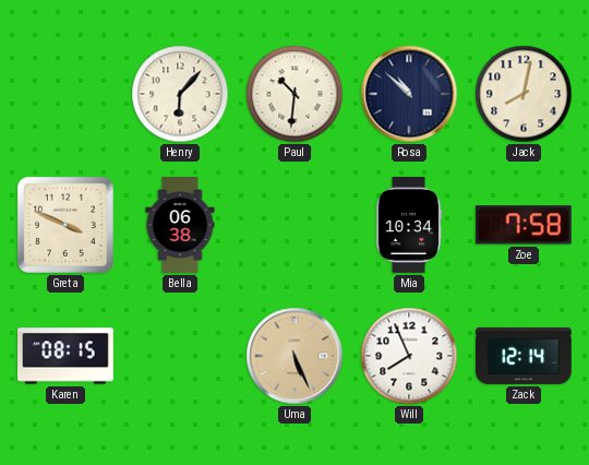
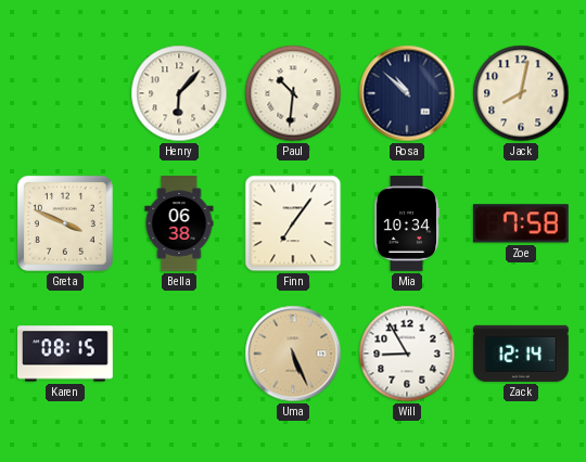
Finn: none -> 7:06
Will: 7:56 -> 8:55
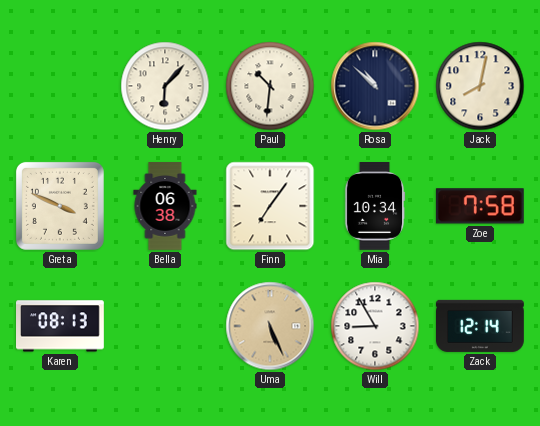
Karen: 08:15 -> 08:13
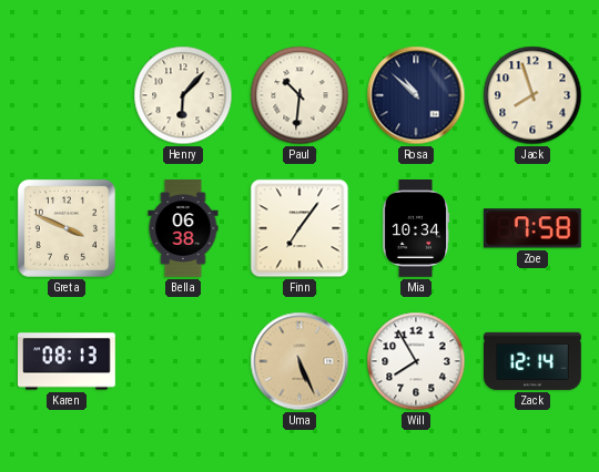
Jack: 8:02 -> 7:57
Will: 8:55 -> 7:55
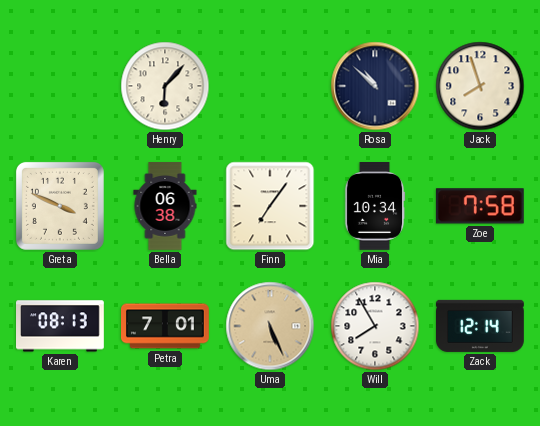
Paul: 10:31 -> none
Petra: none -> 7:01
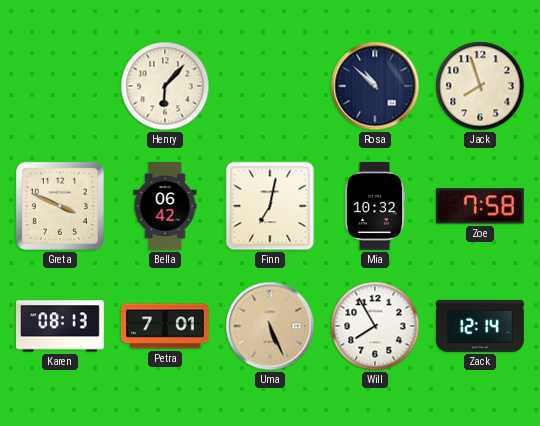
Bella: 06:38 -> 06:42
Finn: 7:06 -> 7:02
Mia: 10:34 -> 10:32
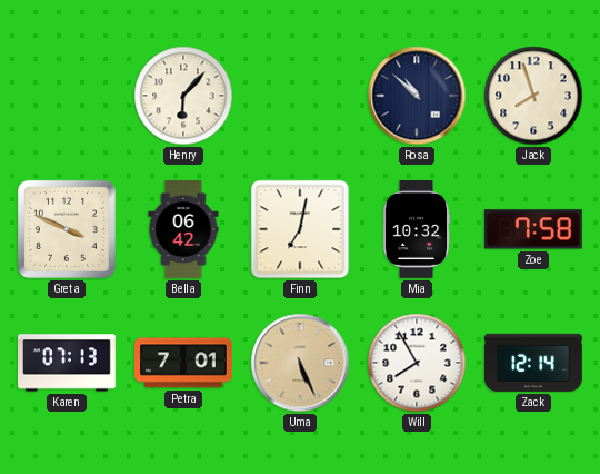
Karen: 08:13 -> 07:13
